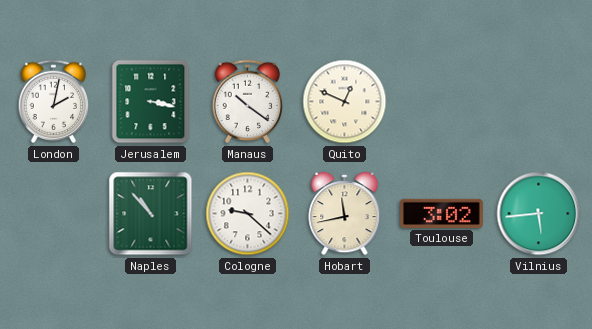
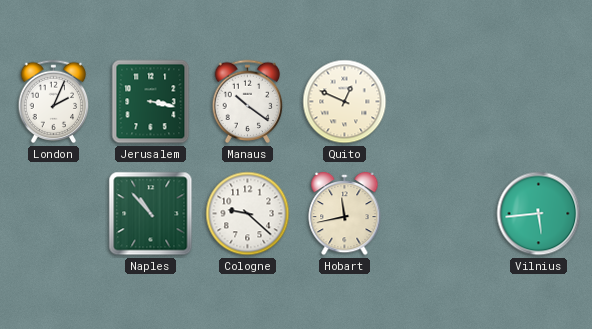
London: 2:02 -> 2:04
Toulouse: 3:02 -> none
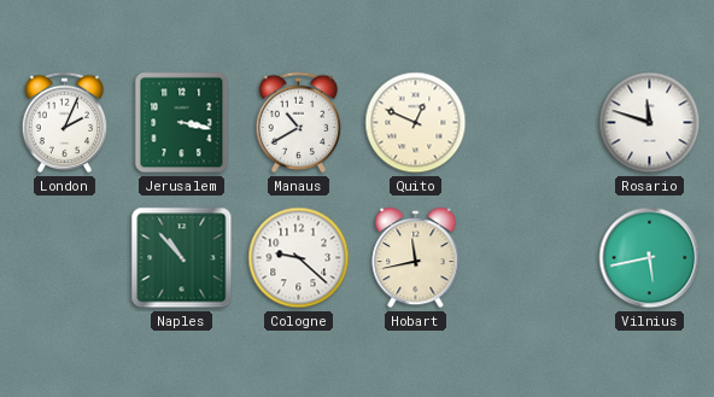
Manaus: 10:21 -> 10:40
Rosario: none -> 11:48
Vilnius: 5:44 -> 5:43
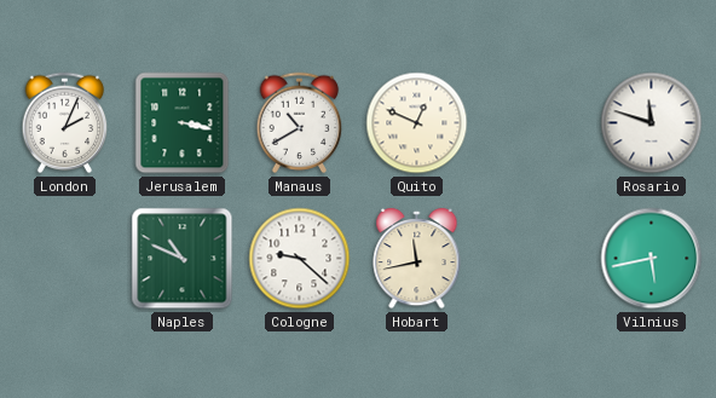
Naples: 10:53 -> 10:49
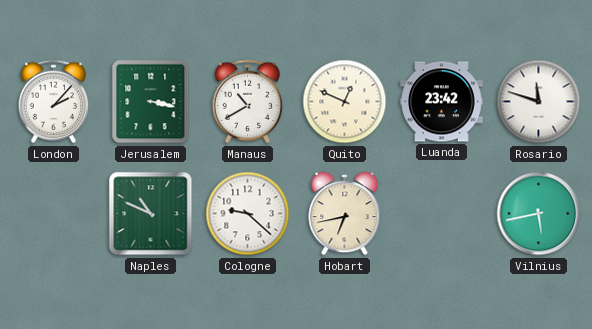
London: 2:04 -> 2:07
Luanda: none -> 23:42
Hobart: 11:43 -> 6:43
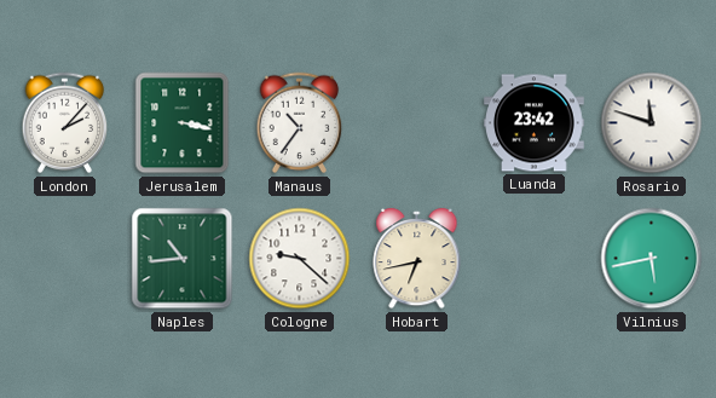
Manaus: 10:40 -> 10:36
Quito: 12:49 -> none
Naples: 10:49 -> 10:44
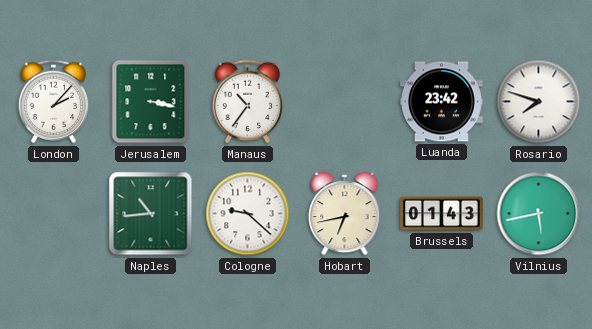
Rosario: 11:48 -> 7:48
Brussels: none -> 01:43
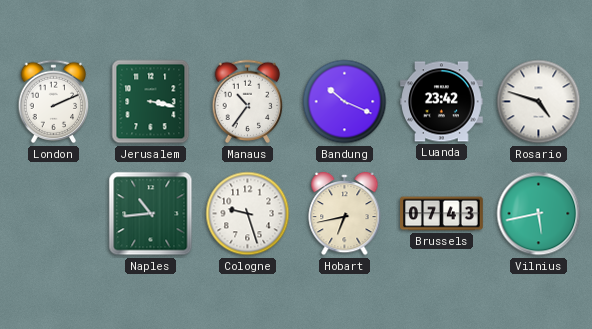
London: 2:07 -> 2:11
Bandung: none -> 10:19
Rosario: 7:48 -> 4:48
Cologne: 9:22 -> 9:27
Brussels: 01:43 -> 07:43
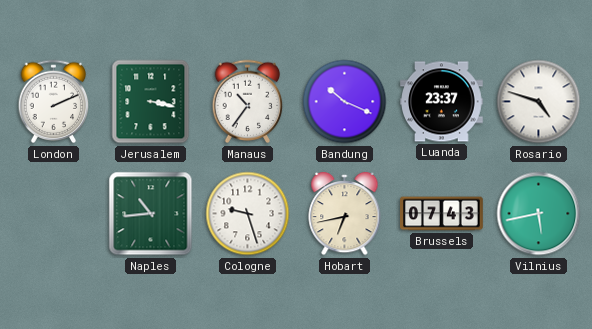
Luanda: 23:42 -> 23:37
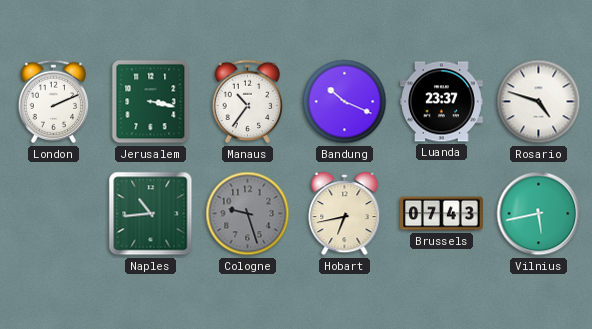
Cologne dial: white -> grey
